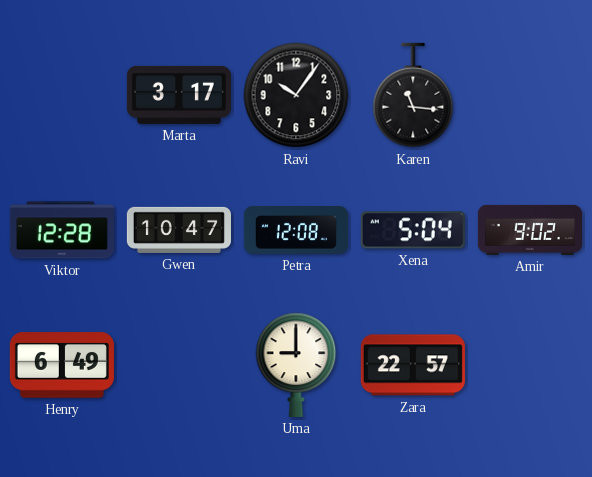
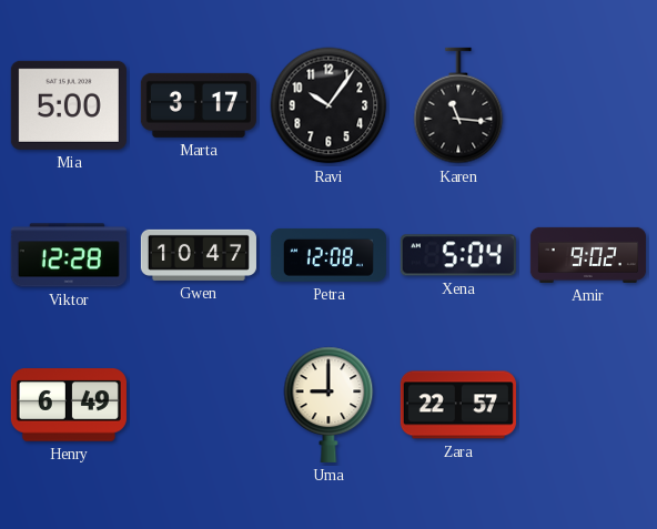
Mia: none -> 5:00
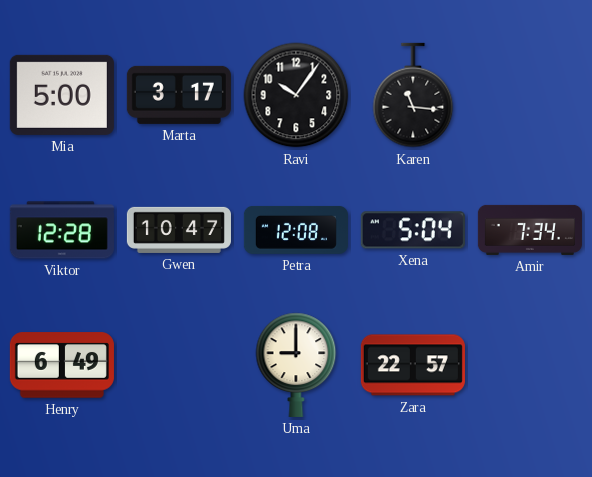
Amir: 9:02 -> 7:34
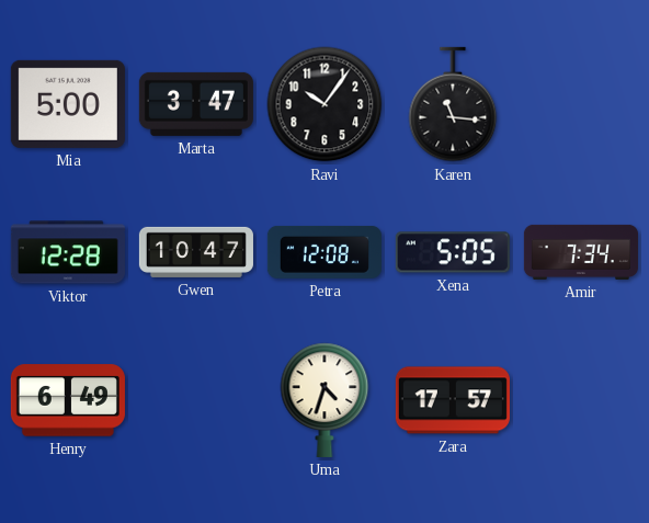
Marta: 3:17 -> 3:47
Xena: 5:04 -> 5:05
Uma: 9:00 -> 4:33
Zara: 22:57 -> 17:57
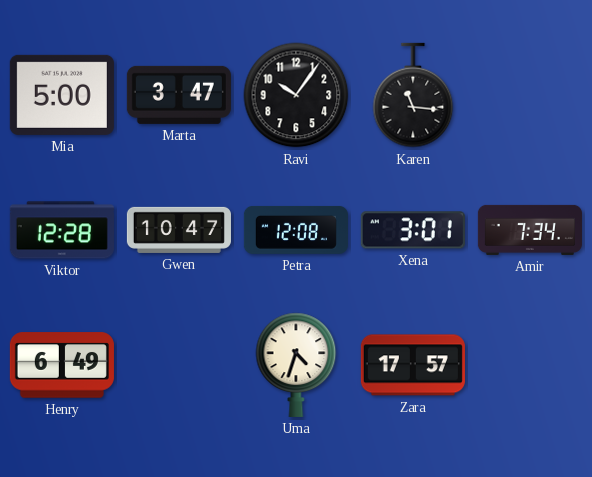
Xena: 5:05 -> 3:01
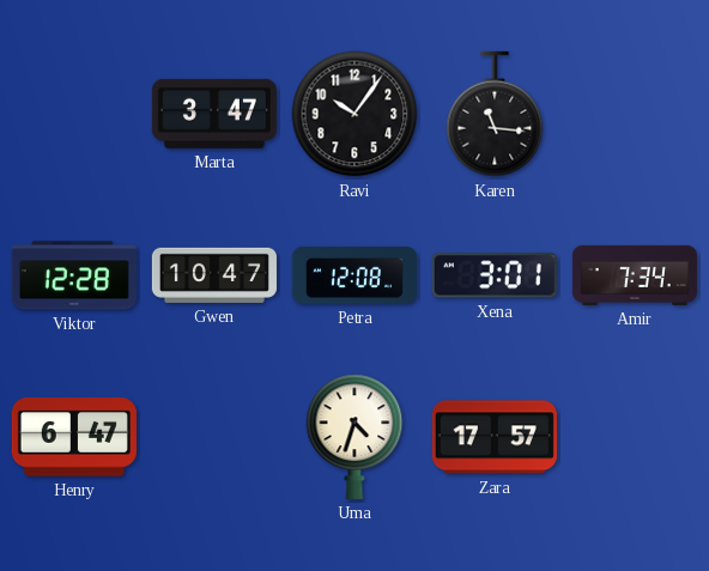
Mia: 5:00 -> none
Henry: 6:49 -> 6:47
